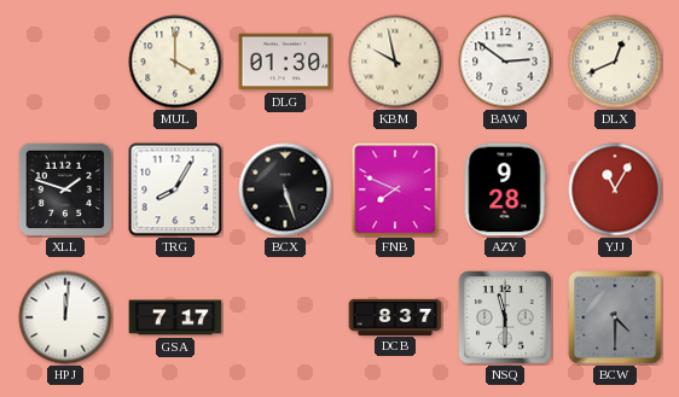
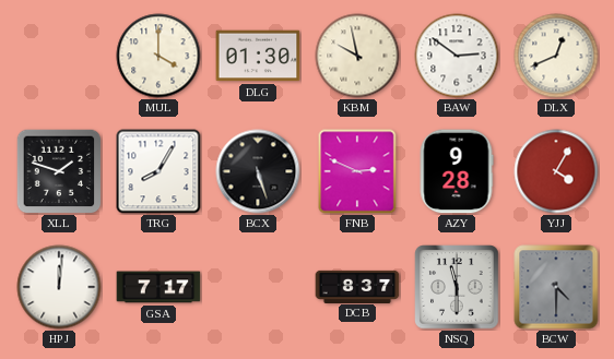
FNB: 7:49 -> 2:49
YJJ: 11:05 -> 4:05
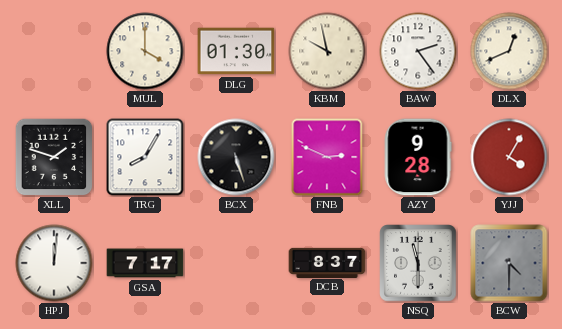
BAW: 2:51 -> 2:24
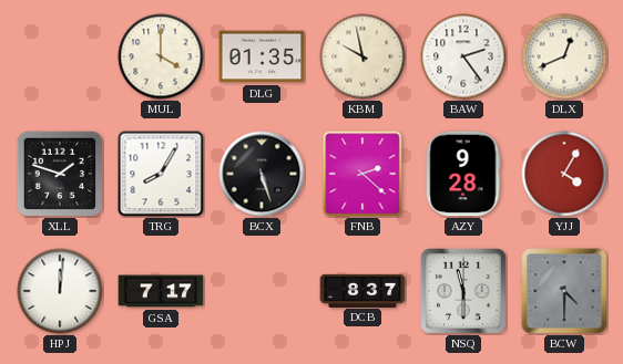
DLG: 01:30 -> 01:35
FNB: 2:49 -> 2:22
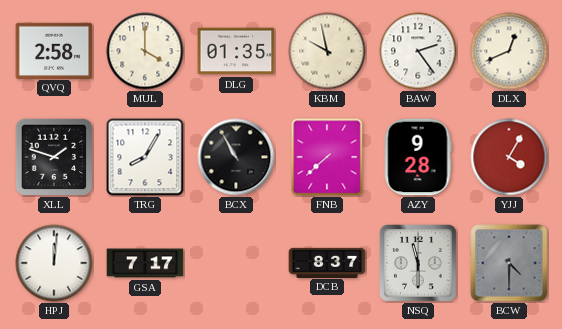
QVQ: none -> 2:58
BCX: 5:27 -> 10:55
FNB: 2:22 -> 7:38
